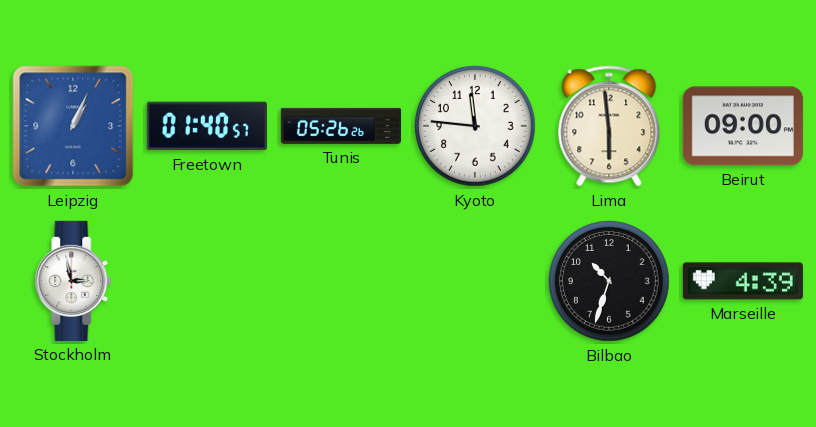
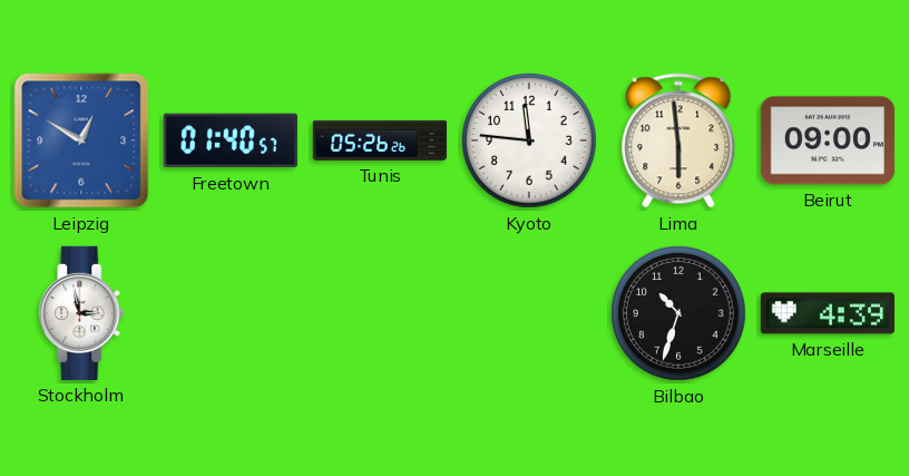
Leipzig: 1:04 -> 12:50
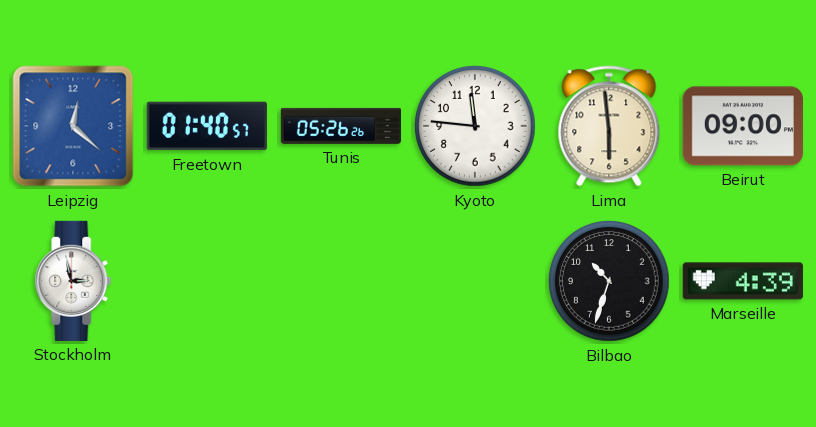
Leipzig: 12:50 -> 12:22
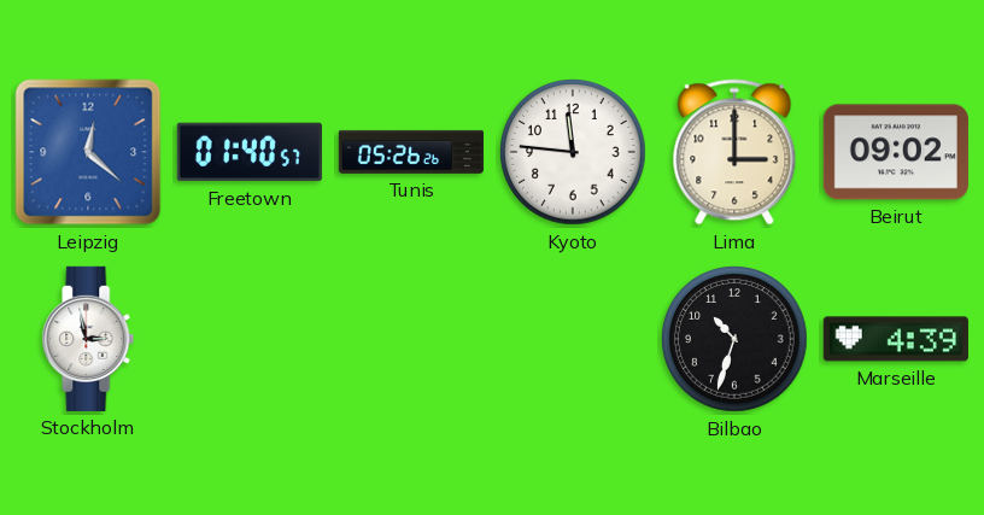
Lima: 5:59 -> 3:00
Beirut: 09:00 -> 09:02
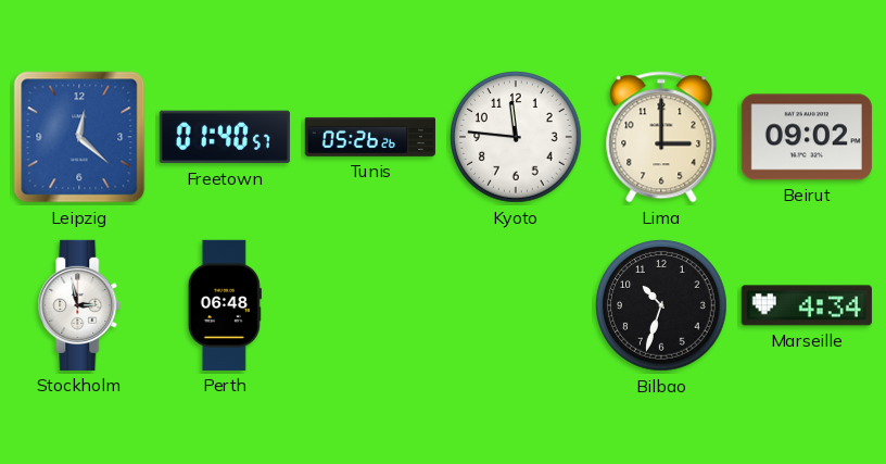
Perth: none -> 06:48
Marseille: 4:39 -> 4:34
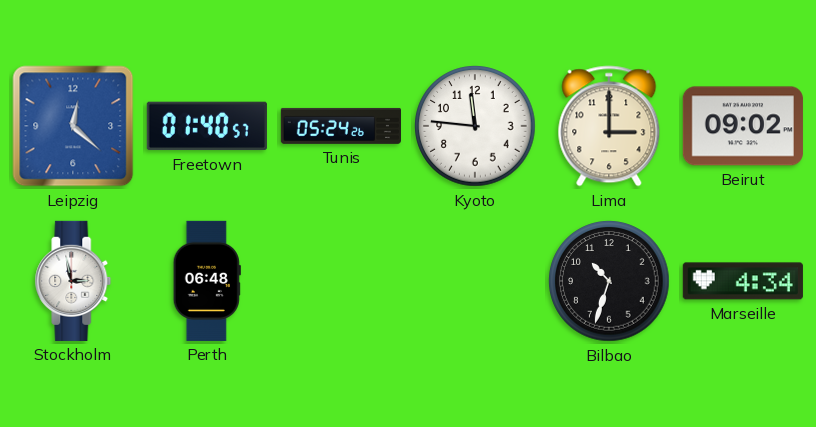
Tunis: 05:26 -> 05:24
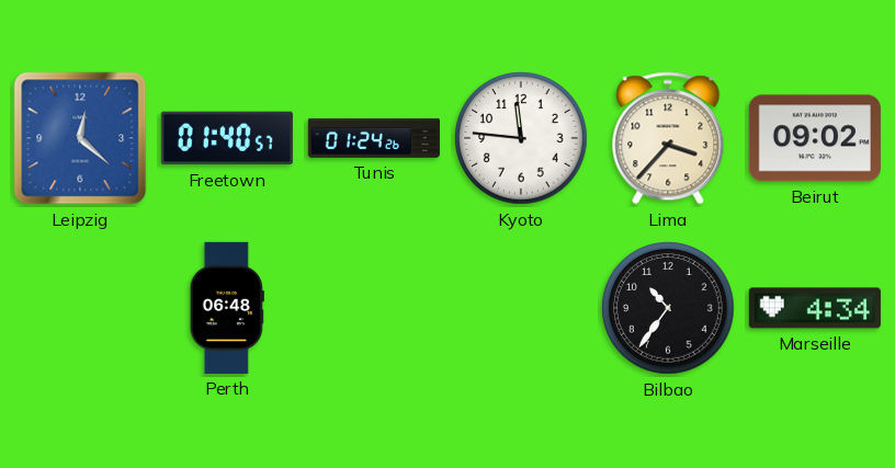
Tunis: 05:24 -> 01:24
Lima: 3:00 -> 3:37
Stockholm: 2:58 -> none
Bilbao: 10:33 -> 10:36
